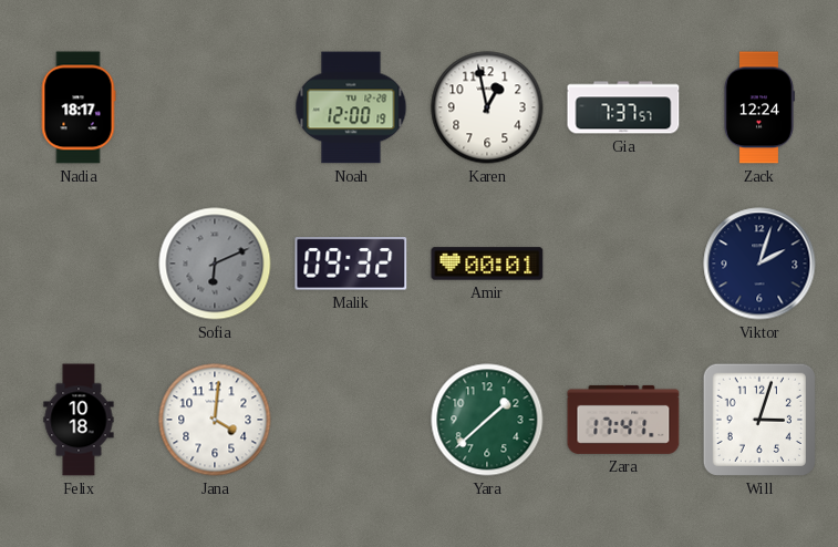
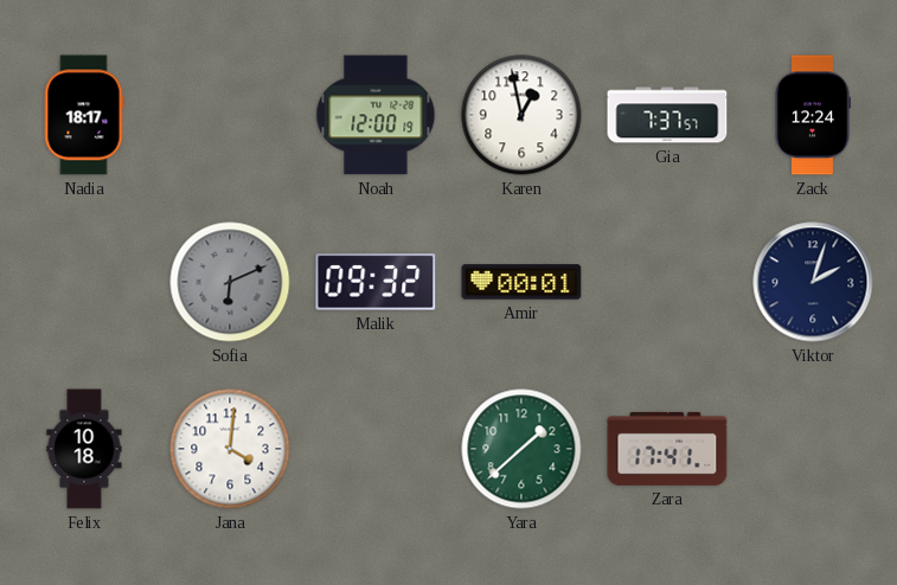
Will: 3:03 -> none
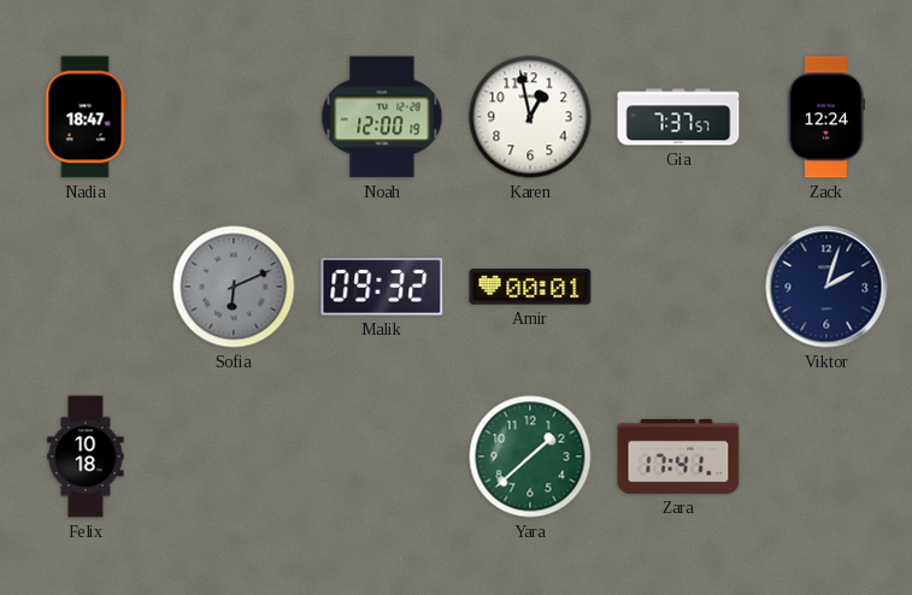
Nadia: 18:17 -> 18:47
Jana: 4:01 -> none
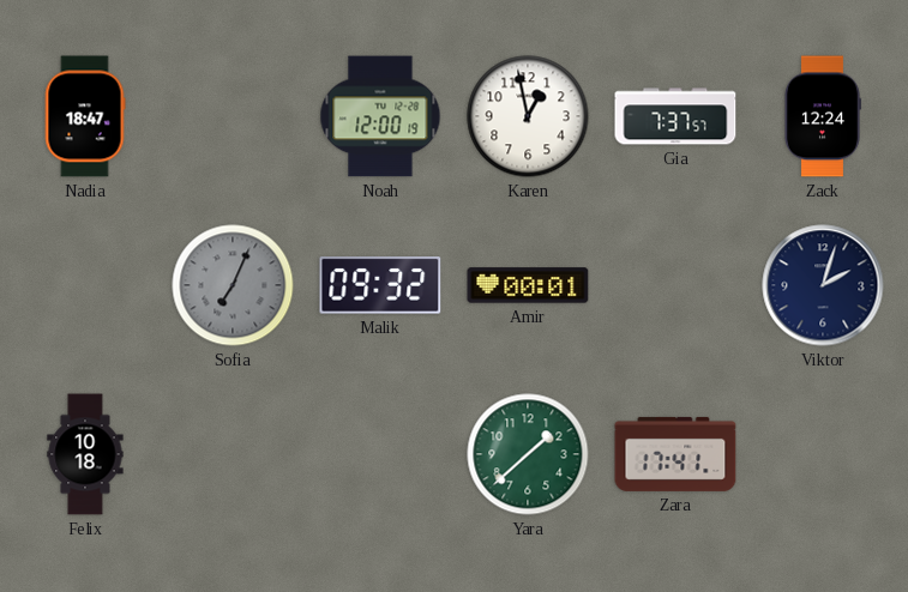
Sofia: 6:11 -> 7:04
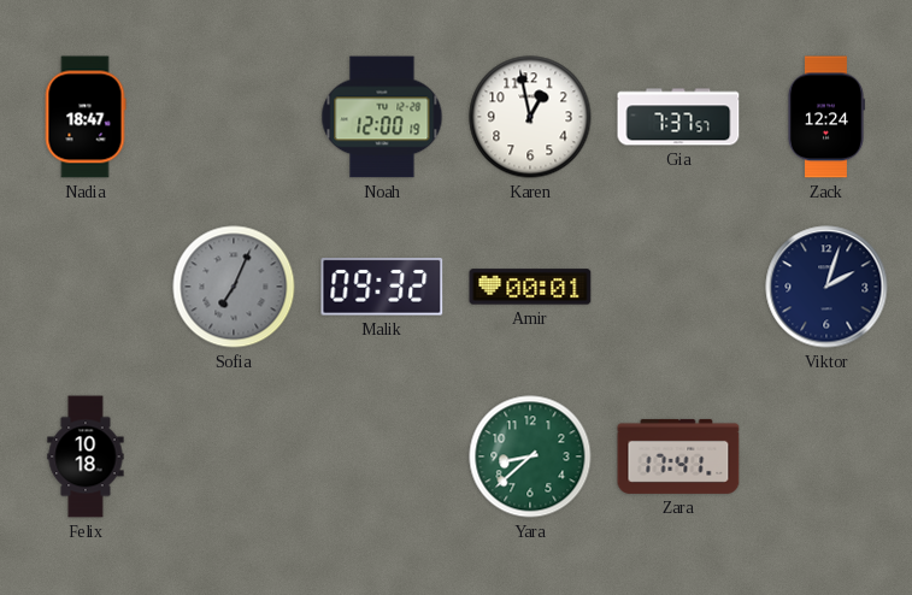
Yara: 1:38 -> 8:38
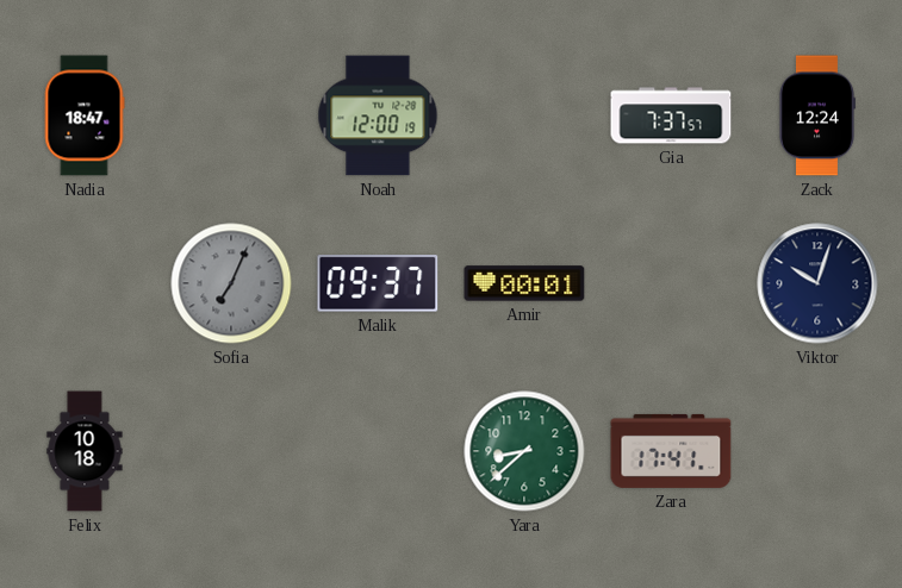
Karen: 12:58 -> none
Malik: 09:32 -> 09:37
Viktor: 2:03 -> 10:03
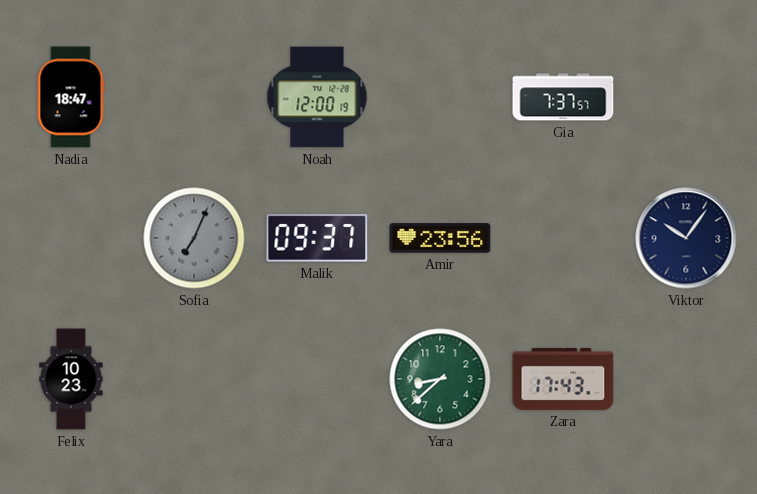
Zack: 12:24 -> none
Amir: 00:01 -> 23:56
Viktor: 10:03 -> 10:06
Felix: 10:18 -> 10:23
Zara: 17:41 -> 17:43
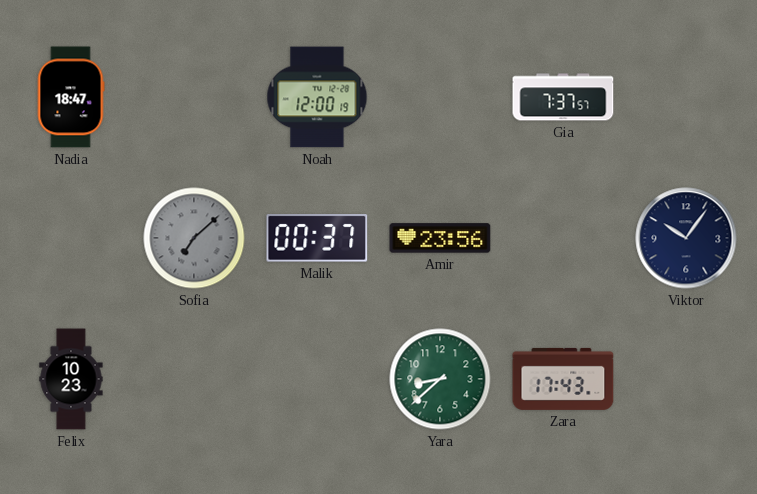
Sofia: 7:04 -> 7:08
Malik: 09:37 -> 00:37
